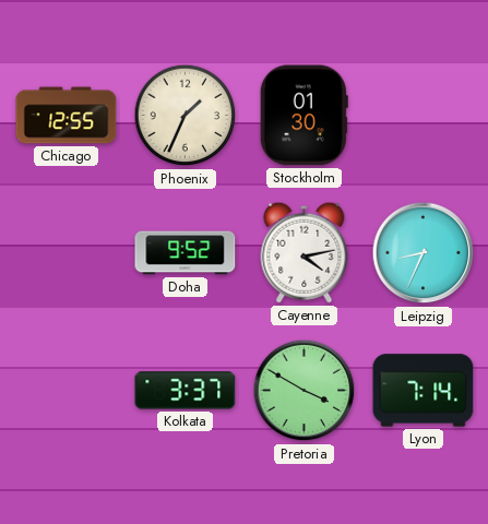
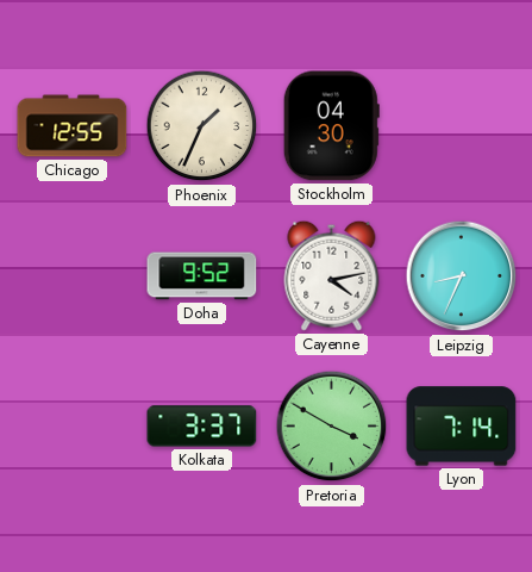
Stockholm: 01:30 -> 04:30
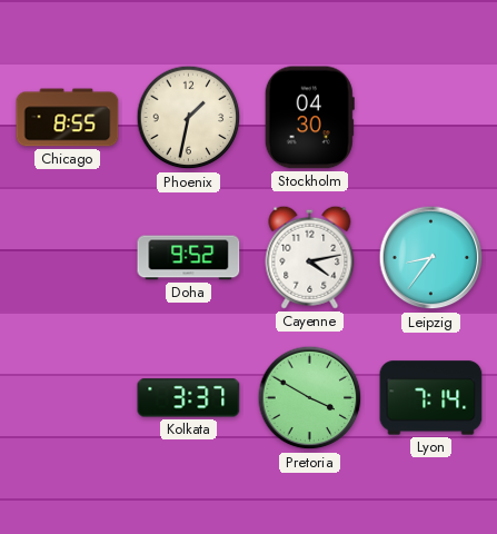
Chicago: 12:55 -> 8:55
Phoenix: 1:34 -> 1:32
Leipzig: 8:34 -> 8:36
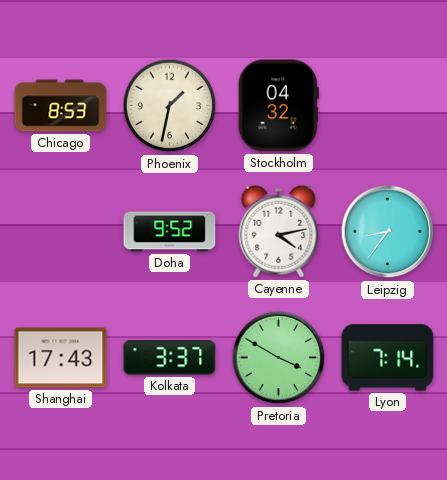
Chicago: 8:55 -> 8:53
Stockholm: 04:30 -> 04:32
Shanghai: none -> 17:43
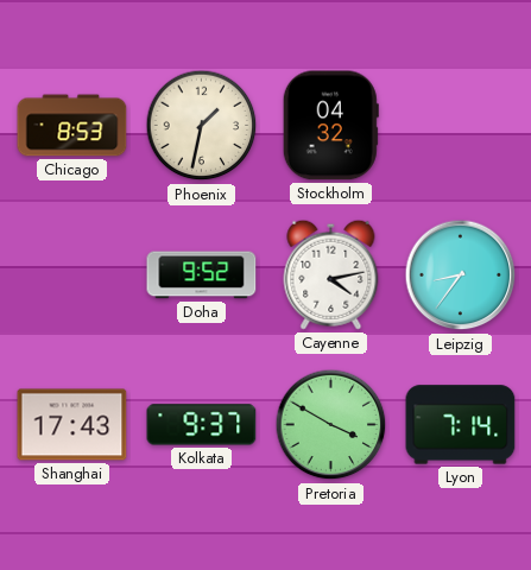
Kolkata: 3:37 -> 9:37
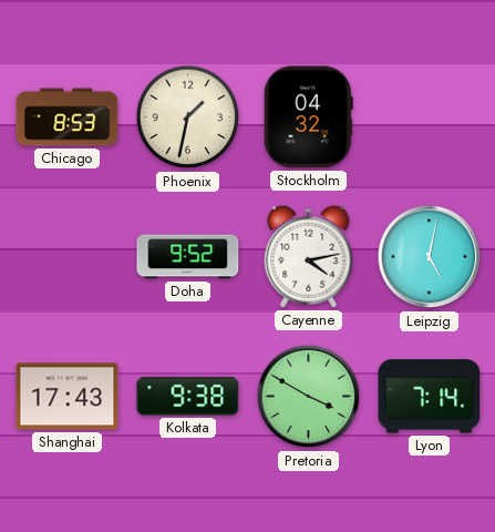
Leipzig: 8:36 -> 5:02
Kolkata: 9:37 -> 9:38
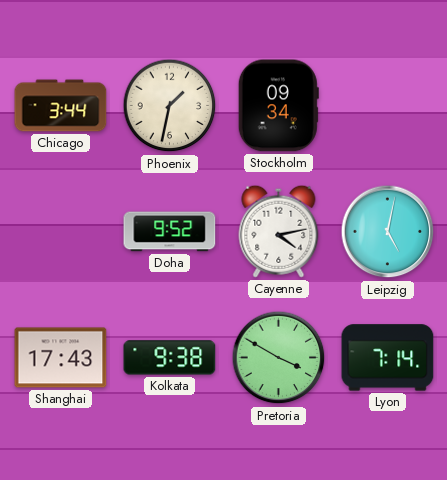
Chicago: 8:53 -> 3:44
Stockholm: 04:32 -> 09:34
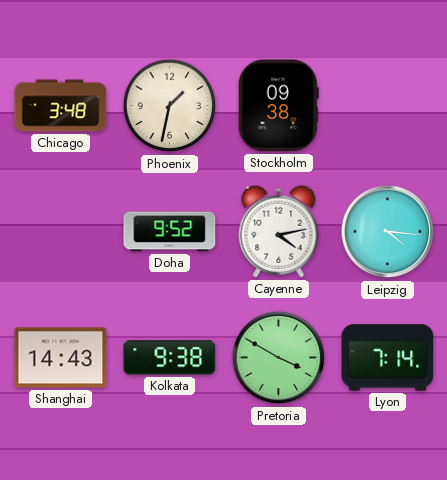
Chicago: 3:44 -> 3:48
Stockholm: 09:34 -> 09:38
Leipzig: 5:02 -> 4:16
Shanghai: 17:43 -> 14:43
